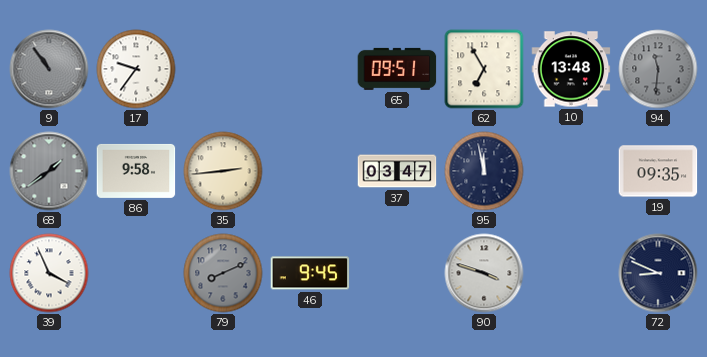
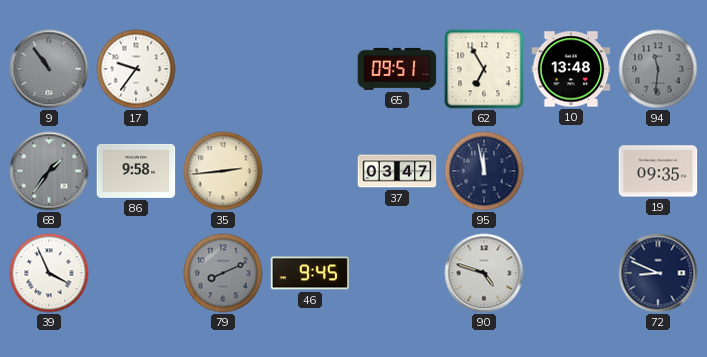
68: 1:39 -> 1:36
90: 3:48 -> 4:48
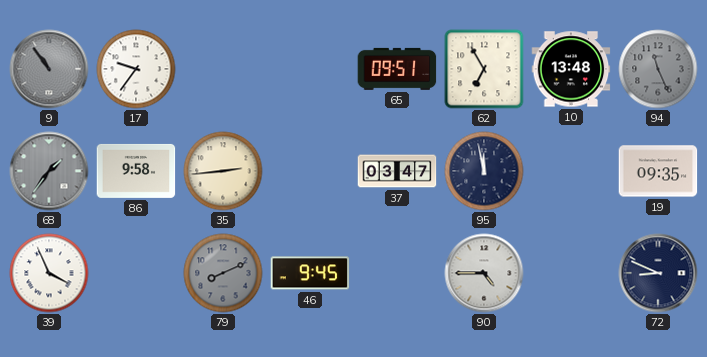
94: 11:31 -> 11:26
90: 4:48 -> 4:45
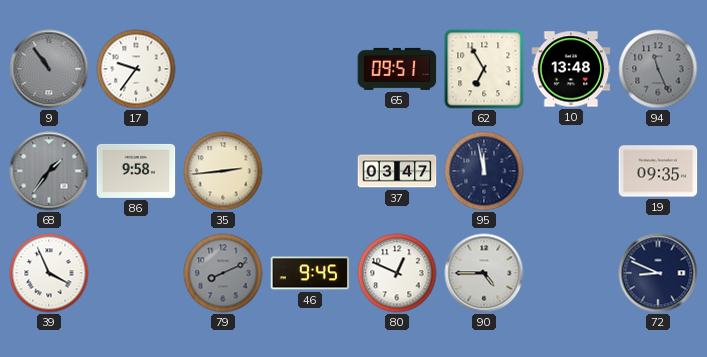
80: none -> 12:49
